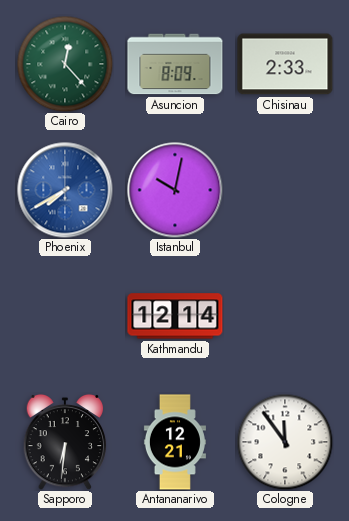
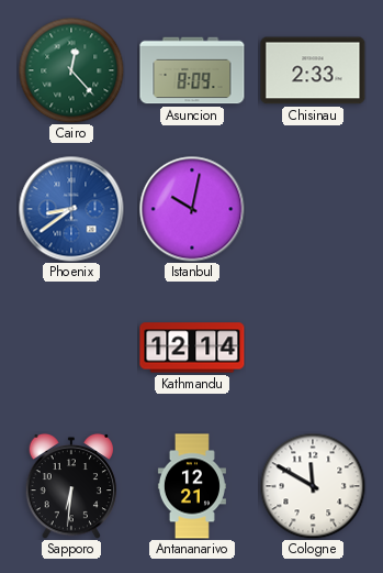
Phoenix: 7:40 -> 8:39
Cologne: 11:54 -> 11:50
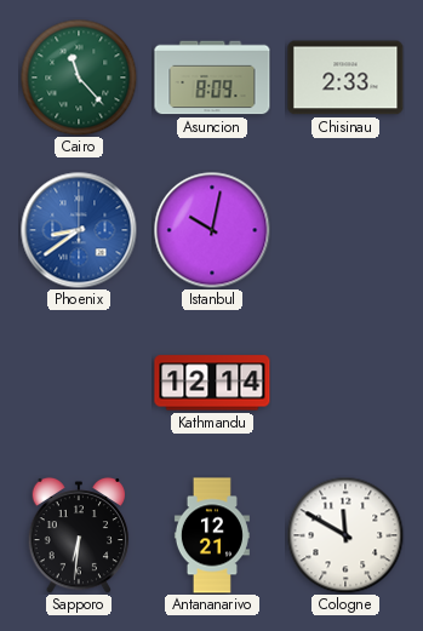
Cairo: 12:23 -> 11:23
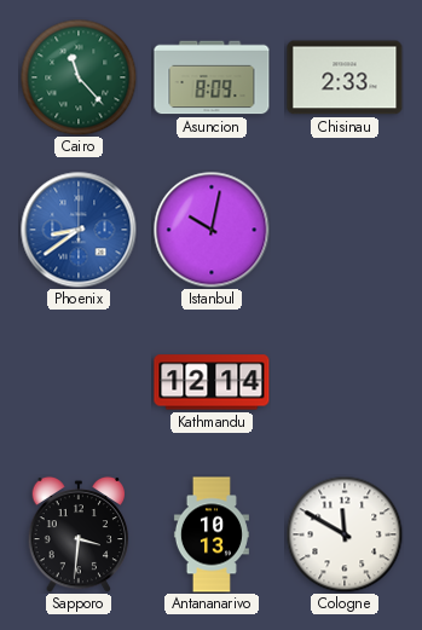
Sapporo: 6:31 -> 3:31
Antananarivo: 12:21 -> 10:13
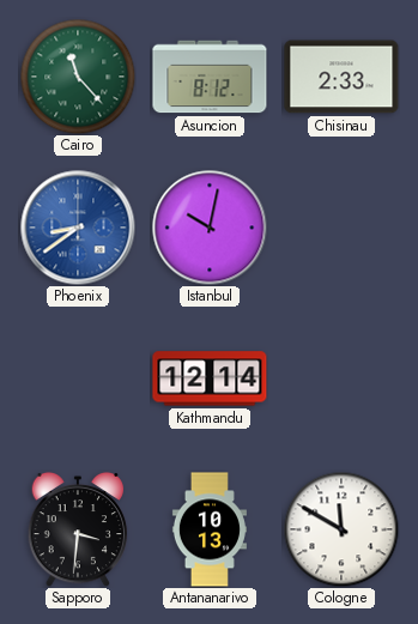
Asuncion: 8:09 -> 8:12
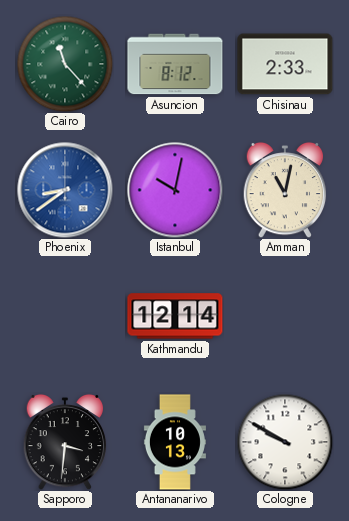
Amman: none -> 11:02
Cologne: 11:50 -> 9:50
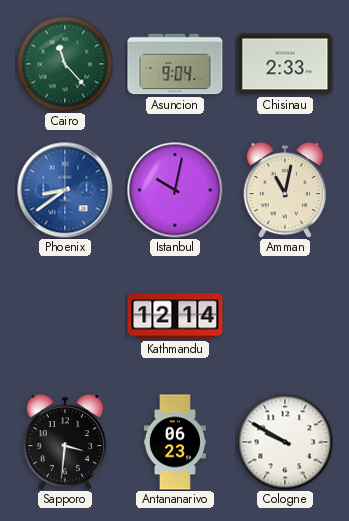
Asuncion: 8:12 -> 9:04
Antananarivo: 10:13 -> 06:23
